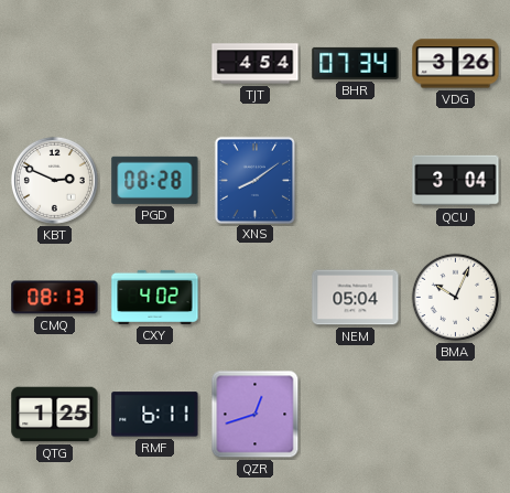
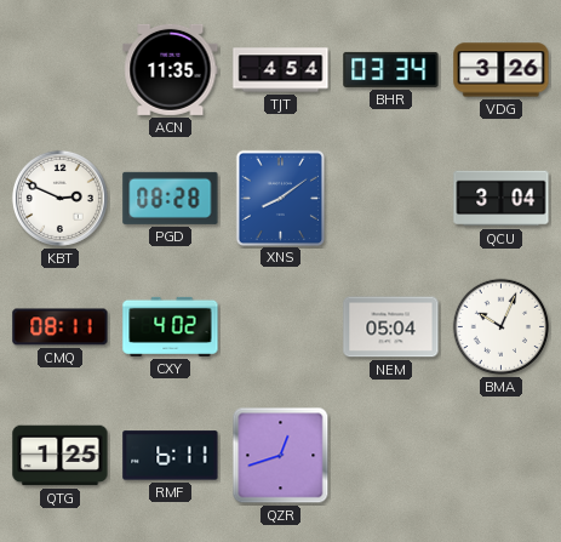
ACN: none -> 11:35
BHR: 07:34 -> 03:34
CMQ: 08:13 -> 08:11
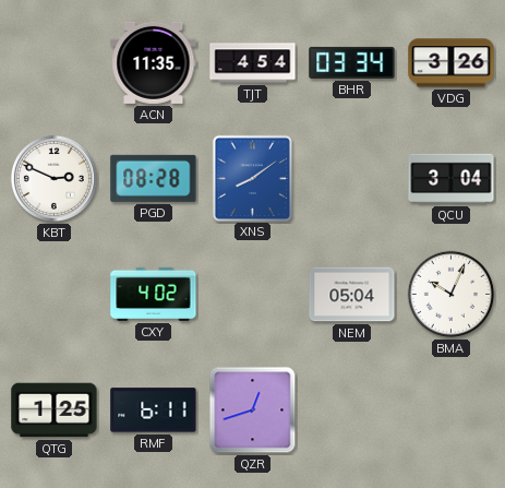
CMQ: 08:11 -> none
